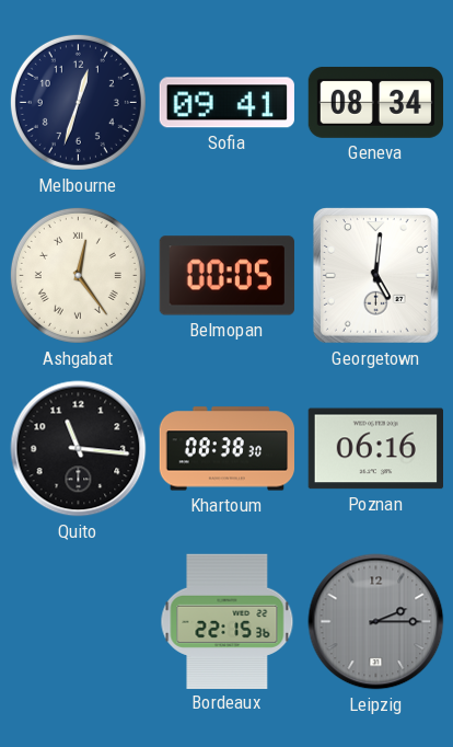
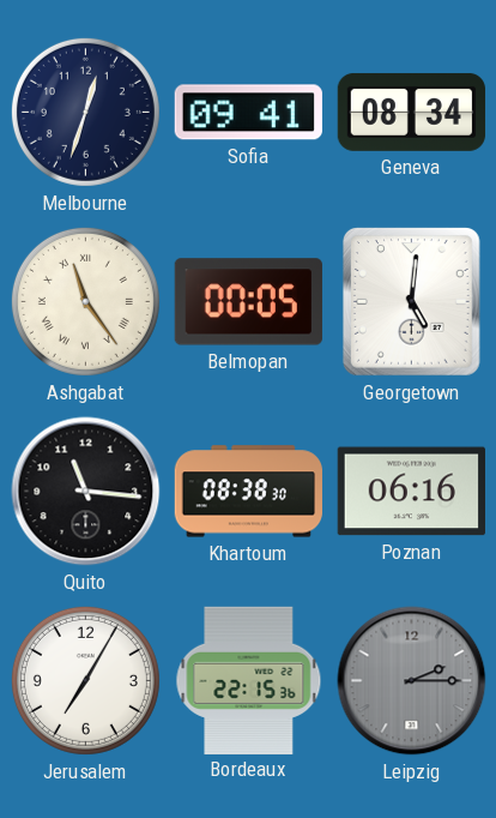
Ashgabat: 12:24 -> 11:24
Jerusalem: none -> 7:05
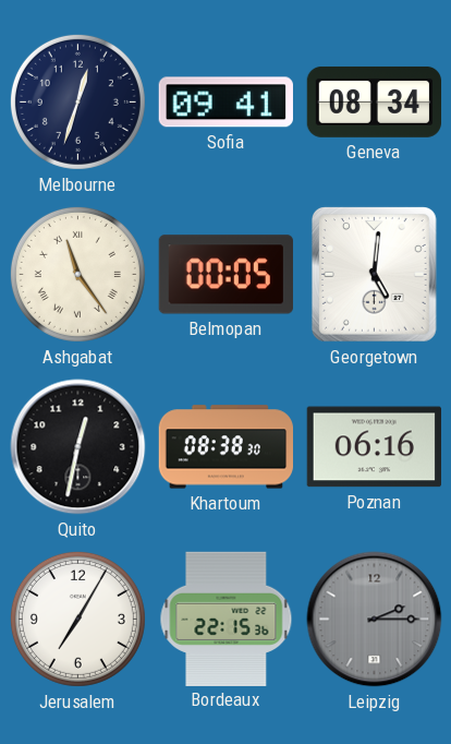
Quito: 11:16 -> 12:32
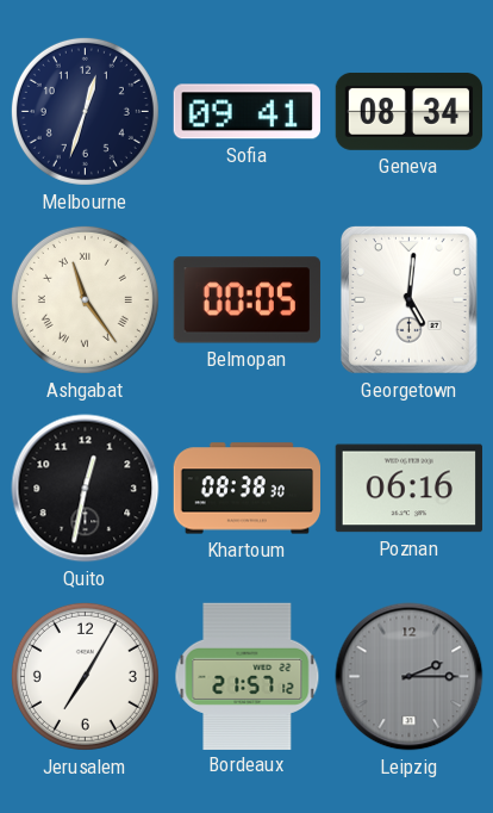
Bordeaux: 22:15 -> 21:57
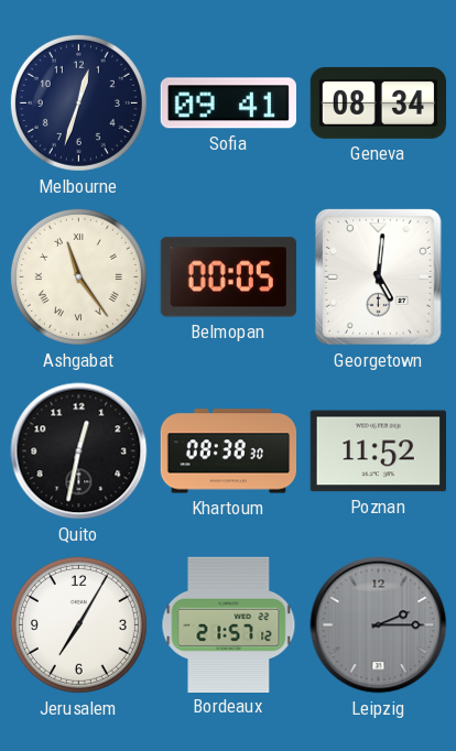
Poznan: 06:16 -> 11:52
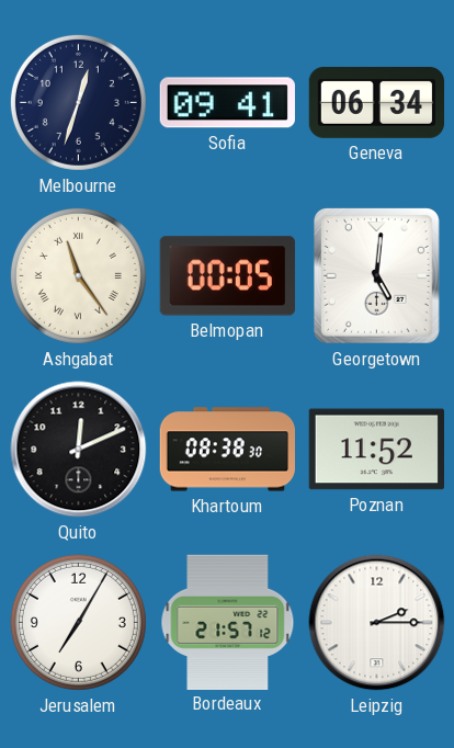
Geneva: 08:34 -> 06:34
Quito: 12:32 -> 12:11
Leipzig dial: grey -> white
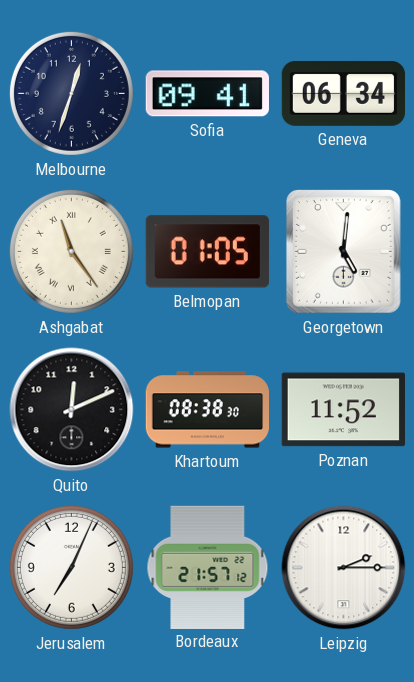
Belmopan: 00:05 -> 01:05
Jerusalem: 7:05 -> 7:04
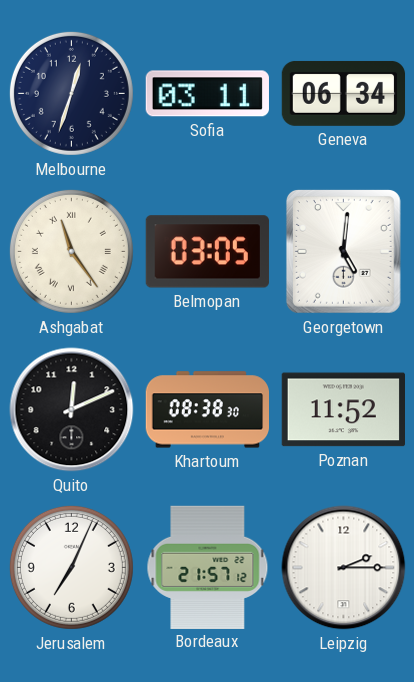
Sofia: 09:41 -> 03:11
Belmopan: 01:05 -> 03:05
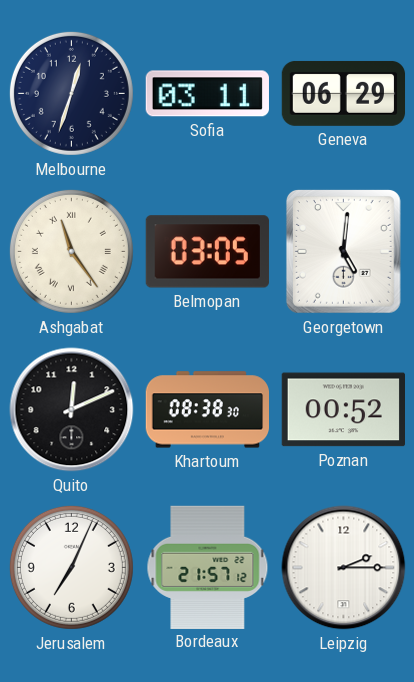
Geneva: 06:34 -> 06:29
Poznan: 11:52 -> 00:52
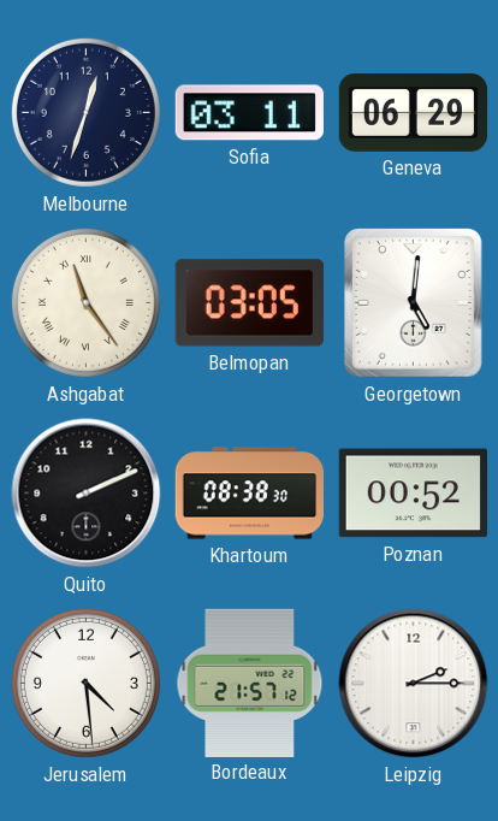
Quito: 12:11 -> 2:11
Jerusalem: 7:04 -> 4:29
